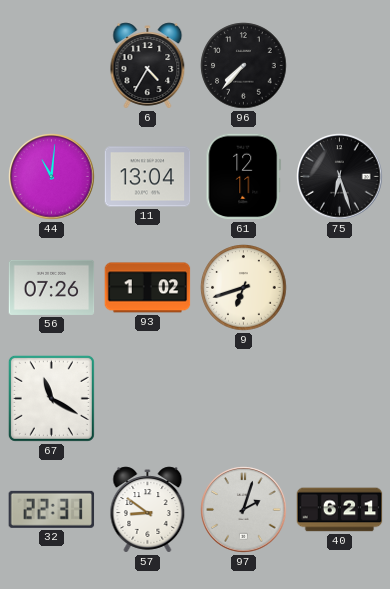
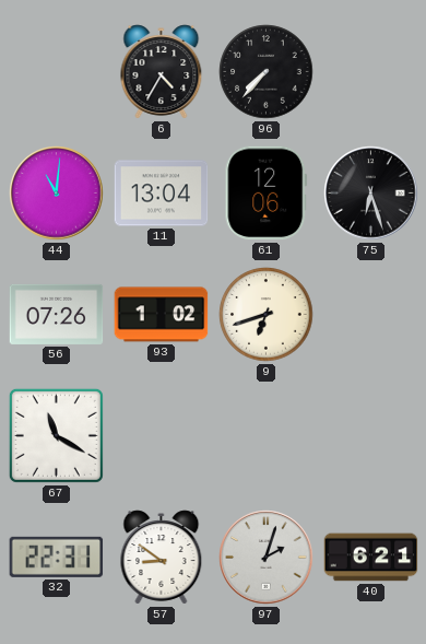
61: 12:11 -> 12:06
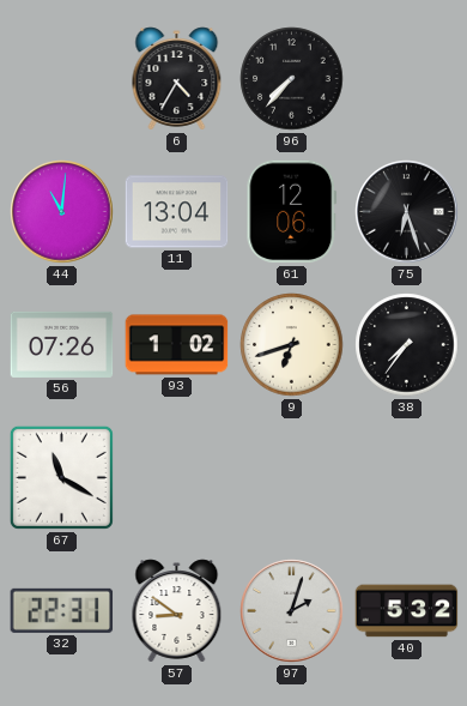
38: none -> 7:36
40: 6:21 -> 5:32
